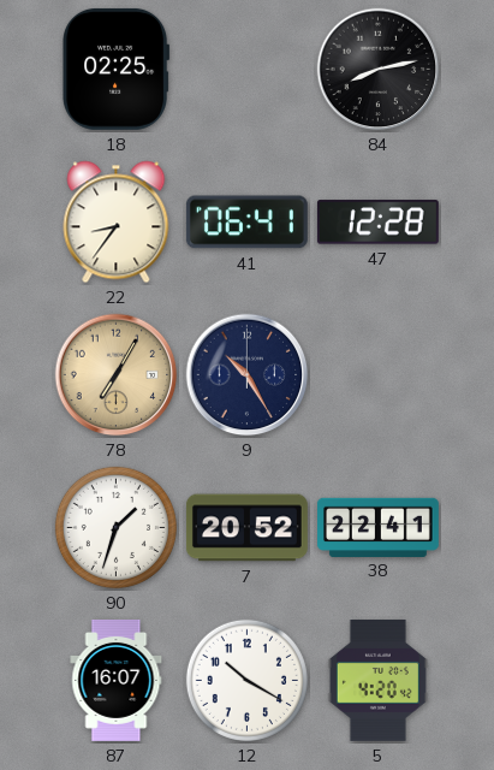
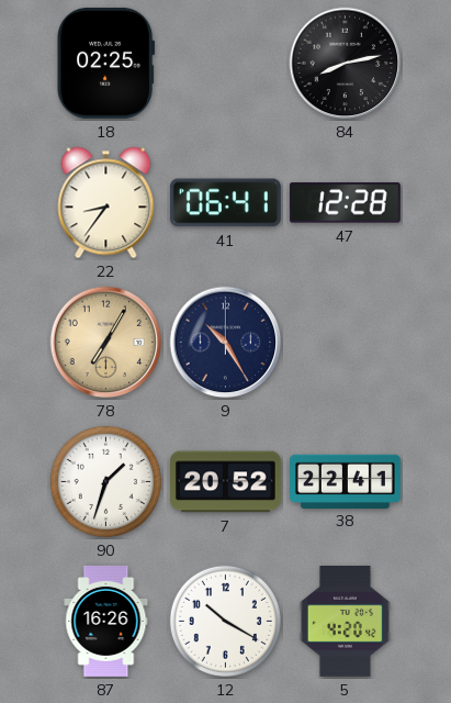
87: 16:07 -> 16:26
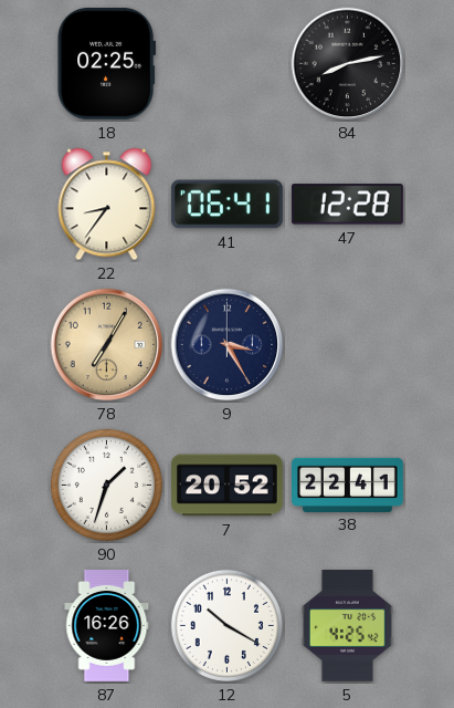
9: 10:25 -> 3:25
5: 4:20 -> 4:25
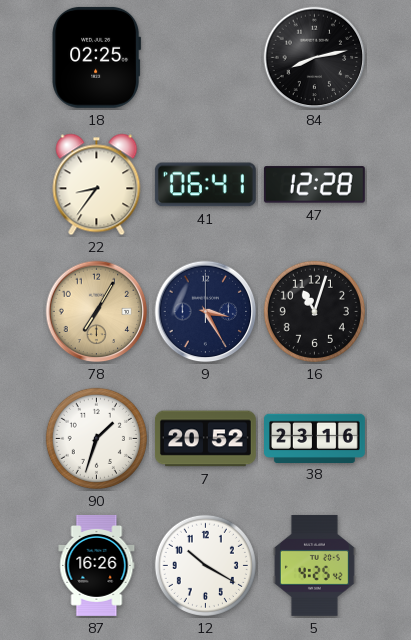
16: none -> 11:03
38: 22:41 -> 23:16
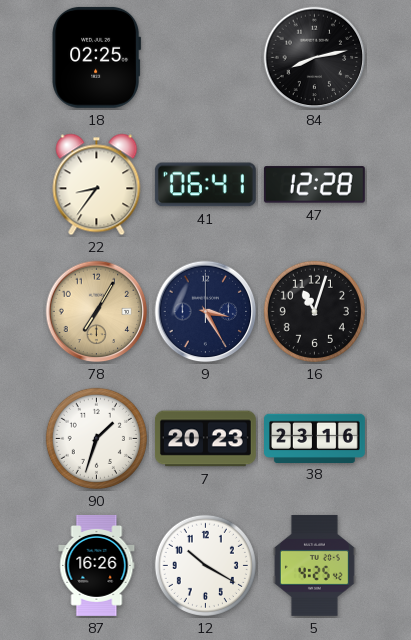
7: 20:52 -> 20:23
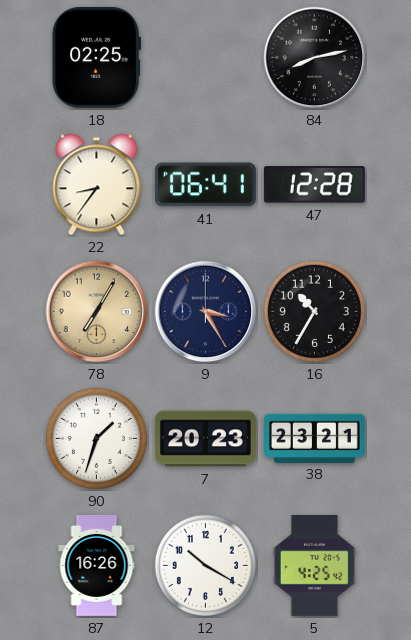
16: 11:03 -> 10:35
38: 23:16 -> 23:21
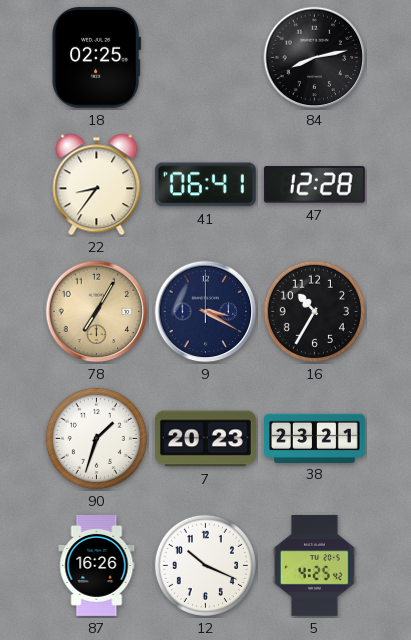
9: 3:25 -> 3:20
12: 10:20 -> 10:19
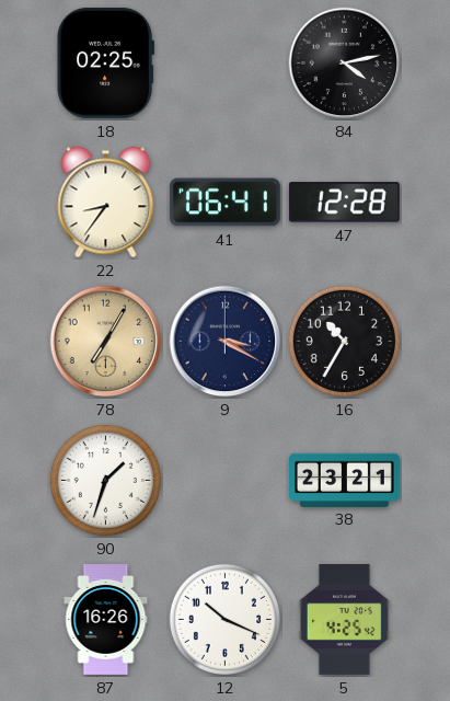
84: 8:13 -> 4:13
7: 20:23 -> none
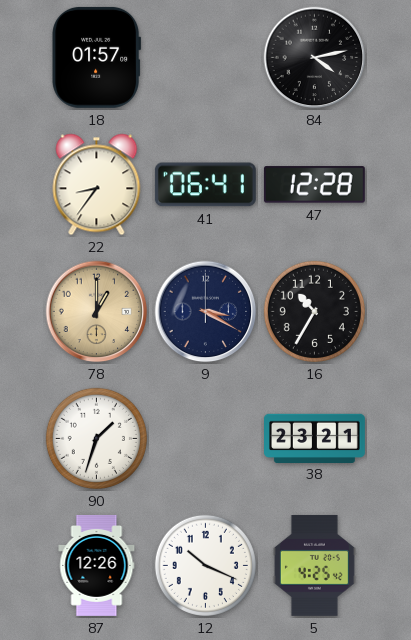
18: 02:25 -> 01:57
78: 7:05 -> 1:00
87: 16:26 -> 12:26
